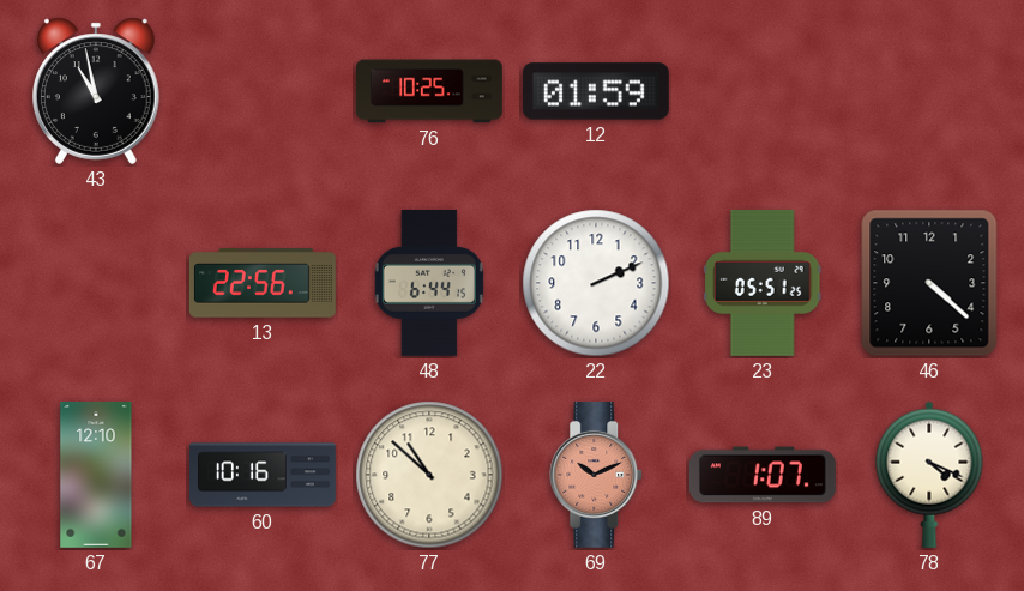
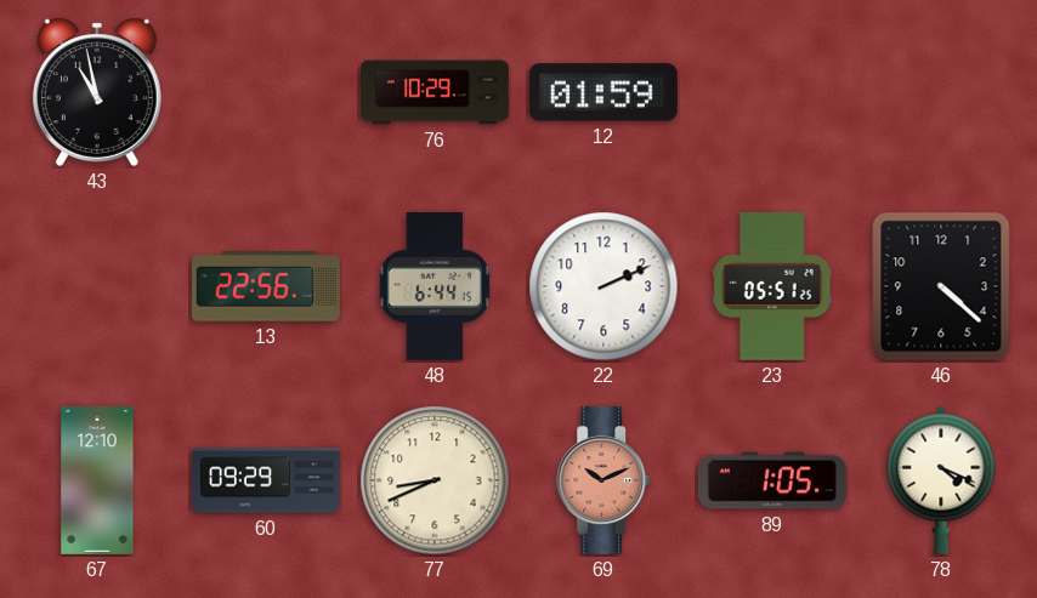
76: 10:25 -> 10:29
60: 10:16 -> 09:29
77: 10:52 -> 8:41
89: 1:07 -> 1:05
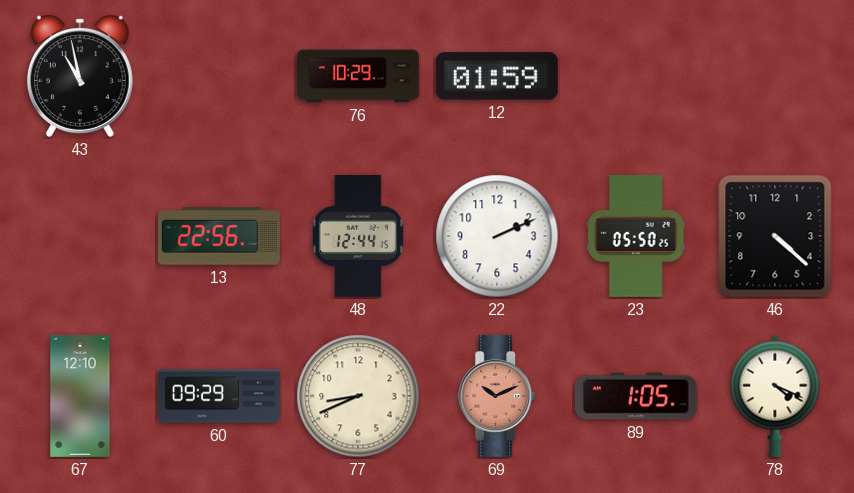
48: 6:44 -> 12:44
23: 05:51 -> 05:50
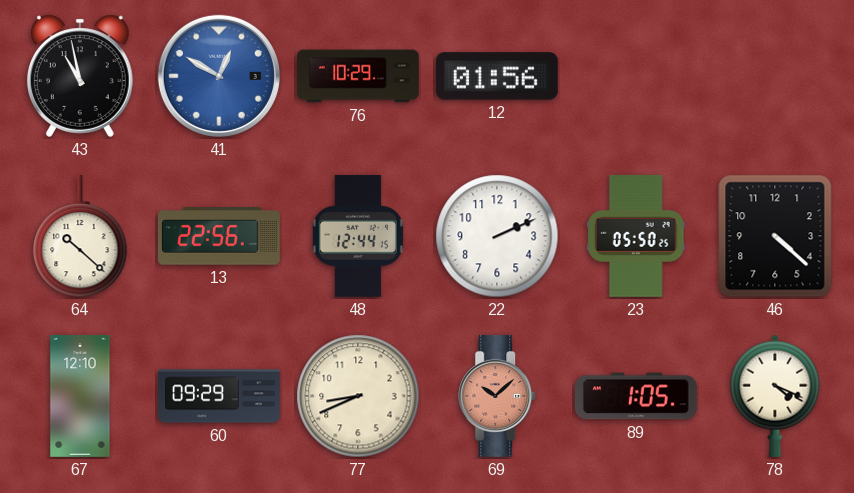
41: none -> 12:50
12: 01:59 -> 01:56
64: none -> 10:22
69: 10:11 -> 10:08
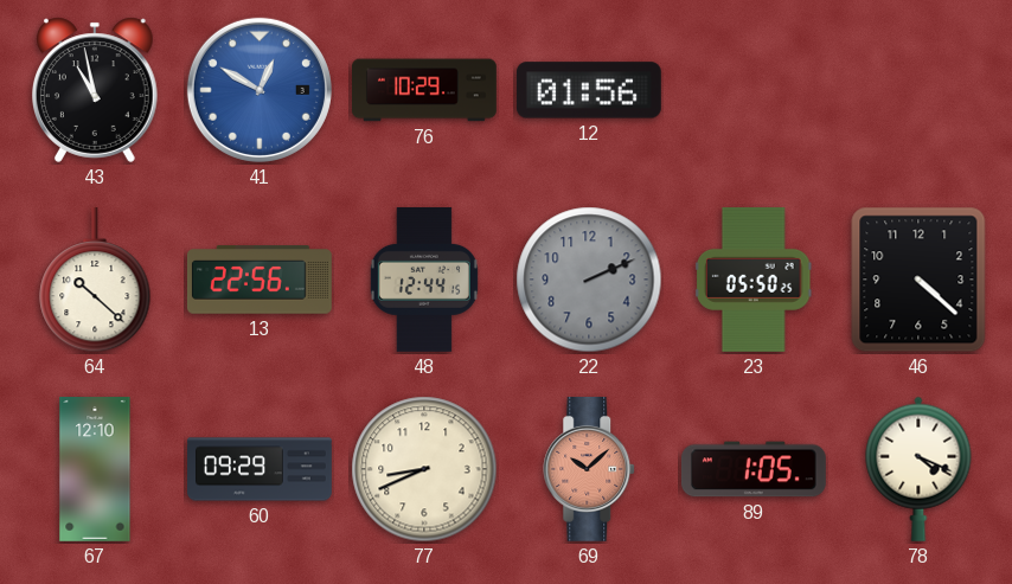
22 dial: white -> grey
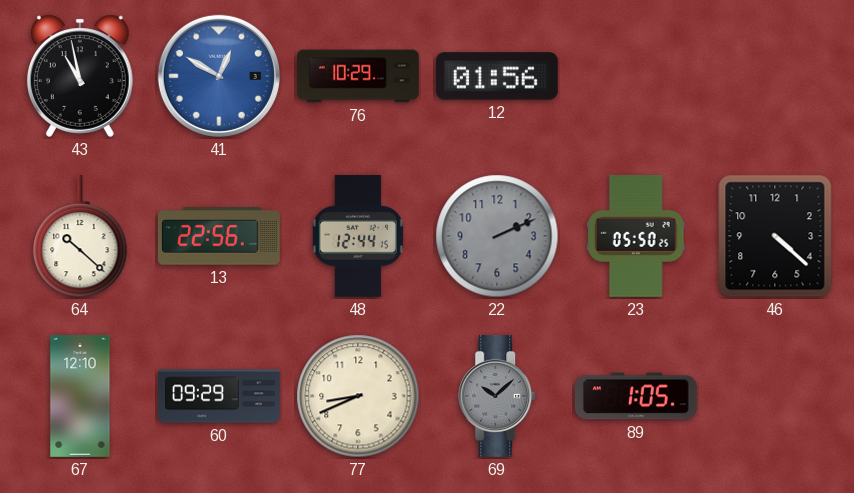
69 dial: salmon -> grey
78: 4:19 -> none
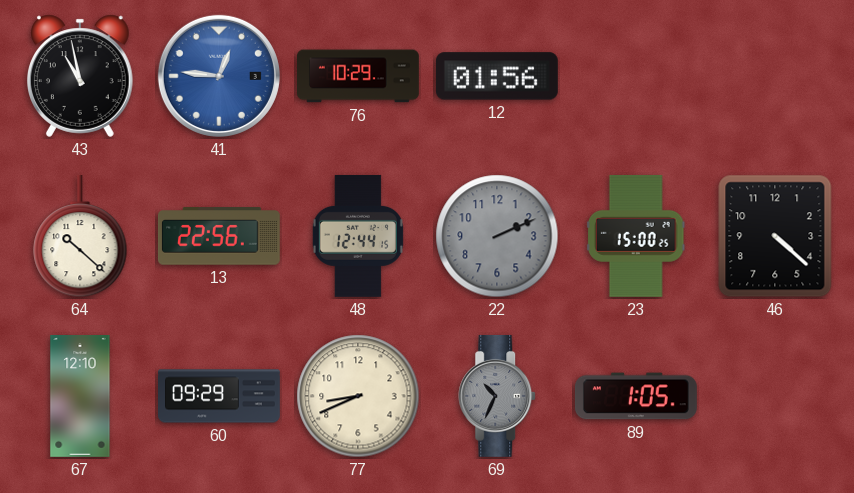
41: 12:50 -> 12:46
23: 05:50 -> 15:00
69: 10:08 -> 10:34
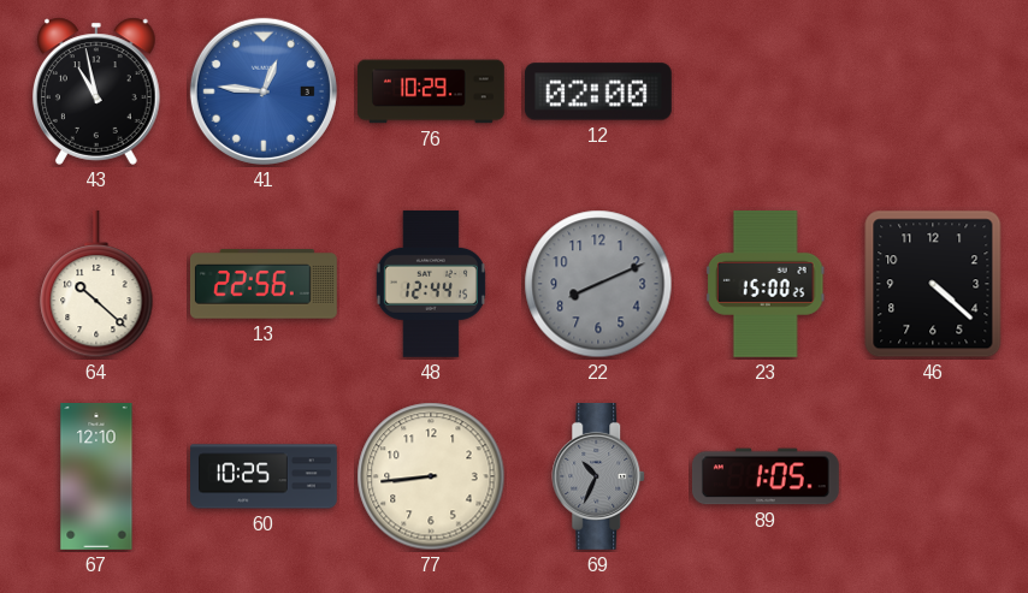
12: 01:56 -> 02:00
22: 2:11 -> 8:11
60: 09:29 -> 10:25
77: 8:41 -> 8:44
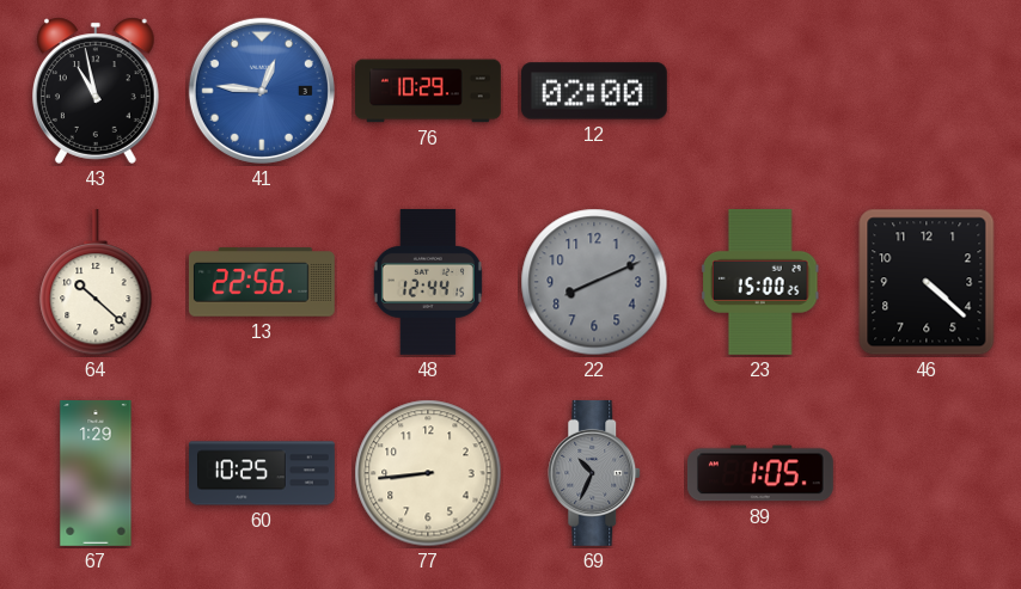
67: 12:10 -> 1:29
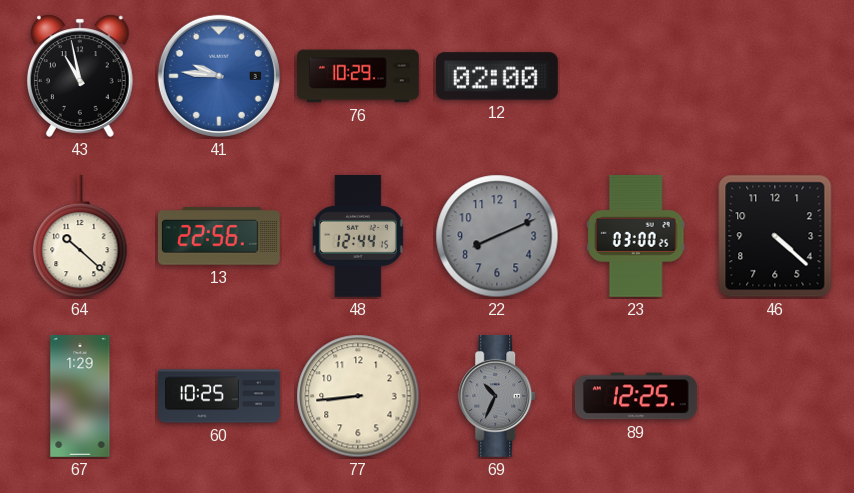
41: 12:46 -> 9:46
23: 15:00 -> 03:00
89: 1:05 -> 12:25
